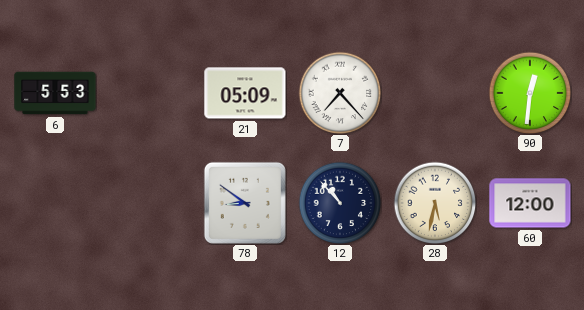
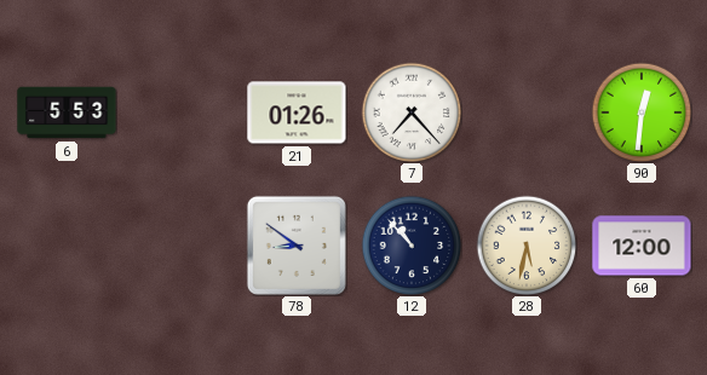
21: 05:09 -> 01:26
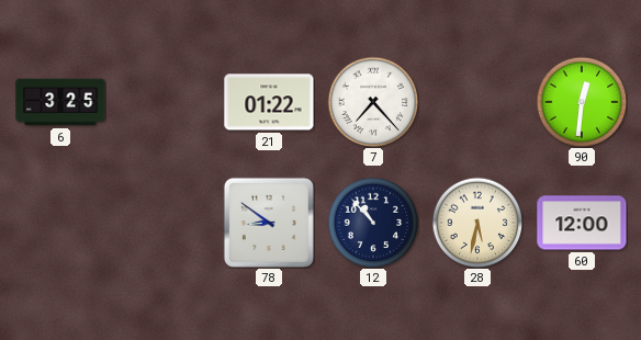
6: 5:53 -> 3:25
21: 01:26 -> 01:22
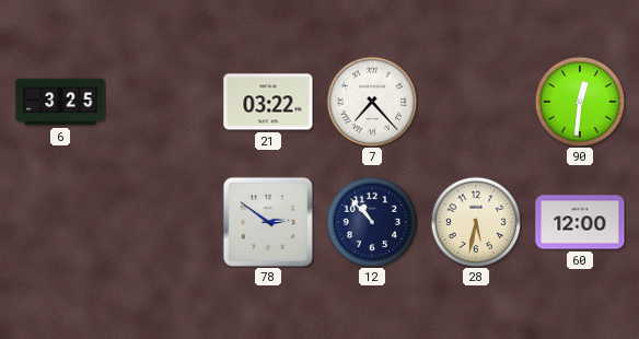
21: 01:22 -> 03:22
78: 8:51 -> 2:51
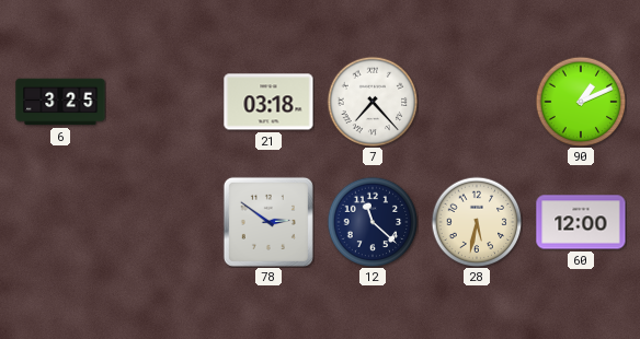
21: 03:22 -> 03:18
90: 12:31 -> 1:11
12: 10:53 -> 11:22
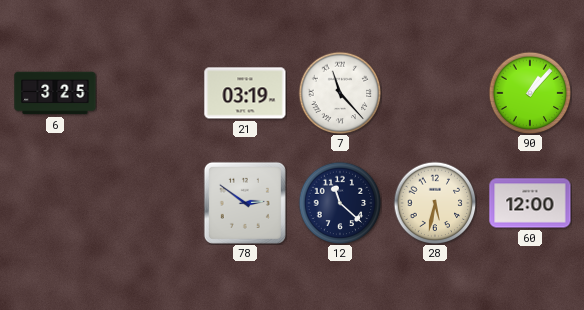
21: 03:18 -> 03:19
7: 7:23 -> 11:23
90: 1:11 -> 1:07
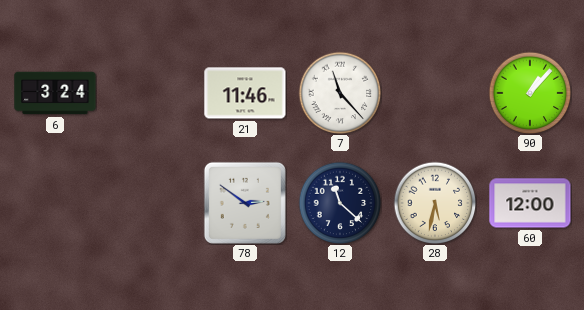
6: 3:25 -> 3:24
21: 03:19 -> 11:46
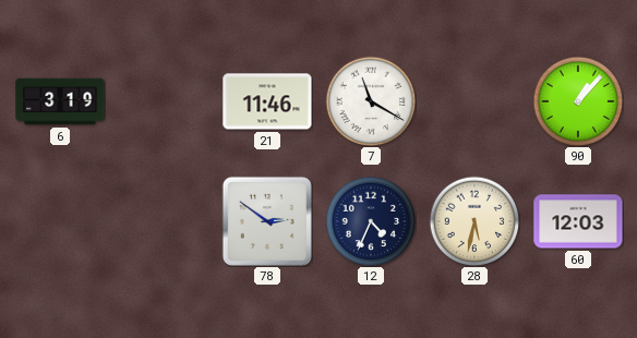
6: 3:24 -> 3:19
7: 11:23 -> 11:20
12: 11:22 -> 4:34
60: 12:00 -> 12:03
